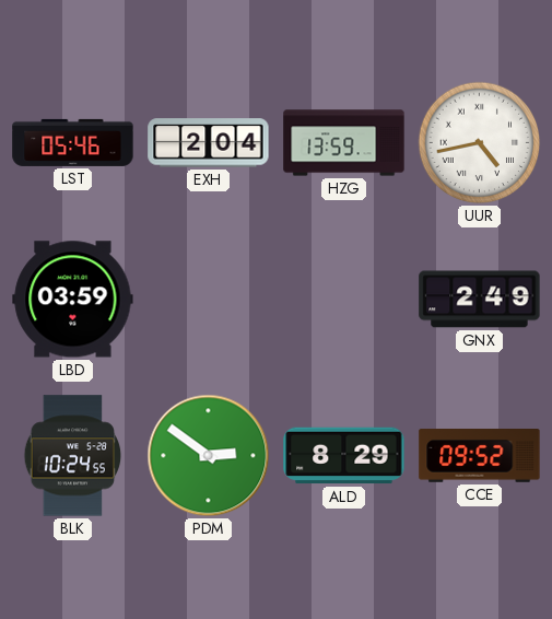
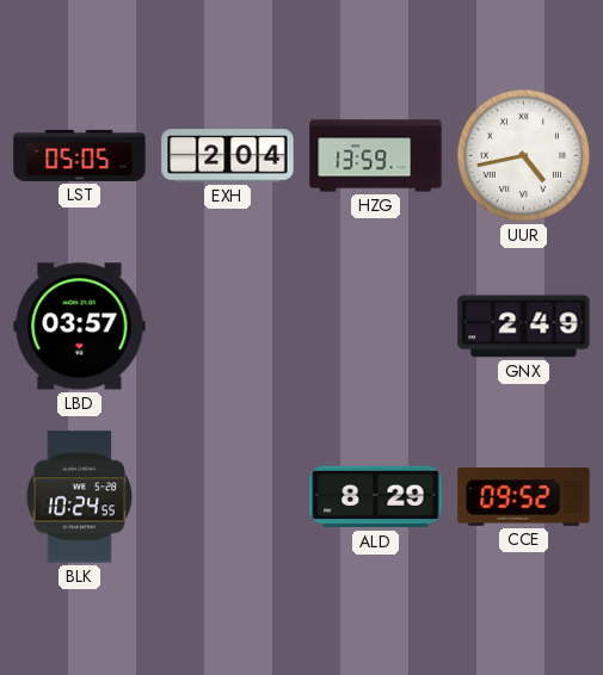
LST: 05:46 -> 05:05
LBD: 03:59 -> 03:57
PDM: 2:51 -> none
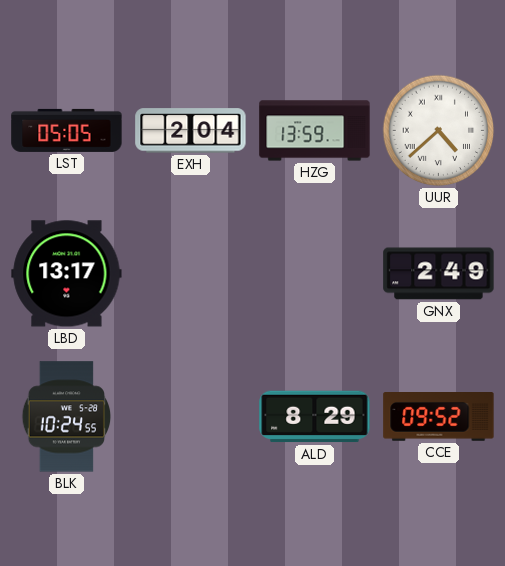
UUR: 4:43 -> 4:38
LBD: 03:57 -> 13:17
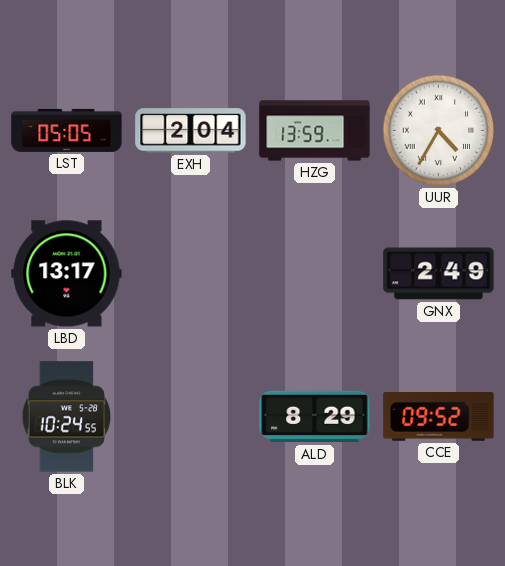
UUR: 4:38 -> 4:35
